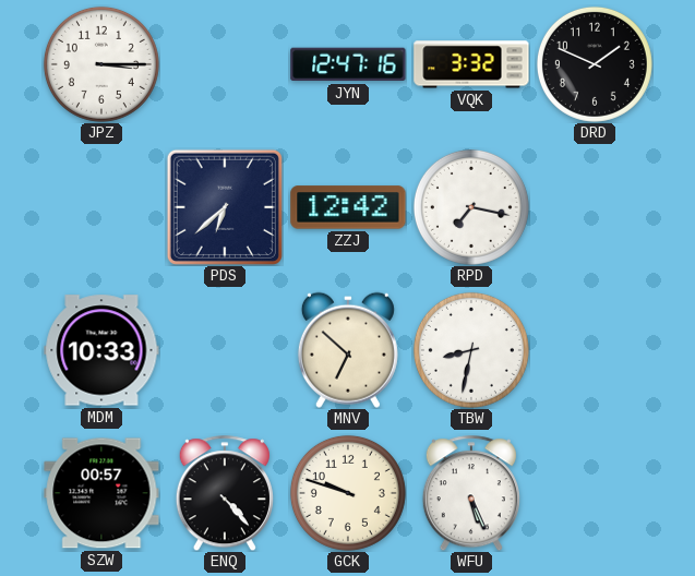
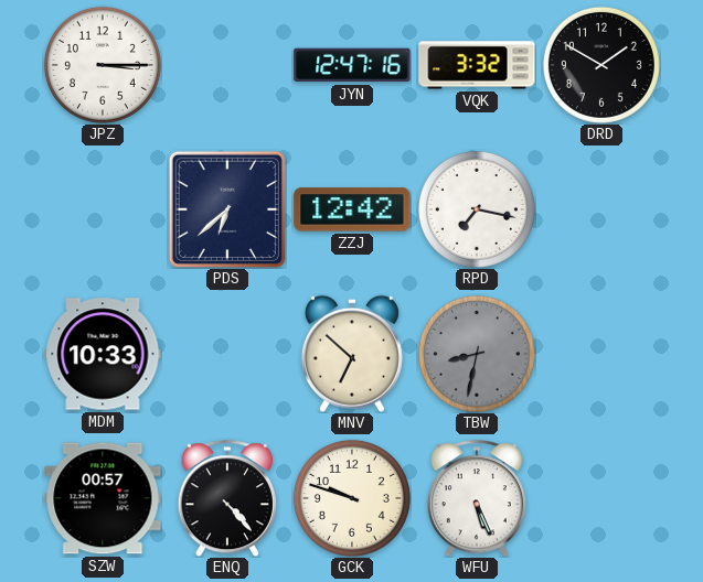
DRD: 1:49 -> 1:50
TBW dial: white -> grey
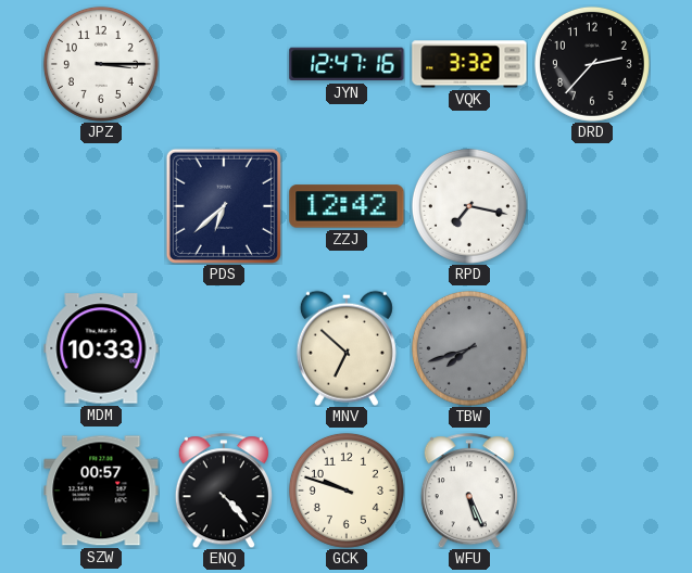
DRD: 1:50 -> 2:37
TBW: 8:32 -> 7:42
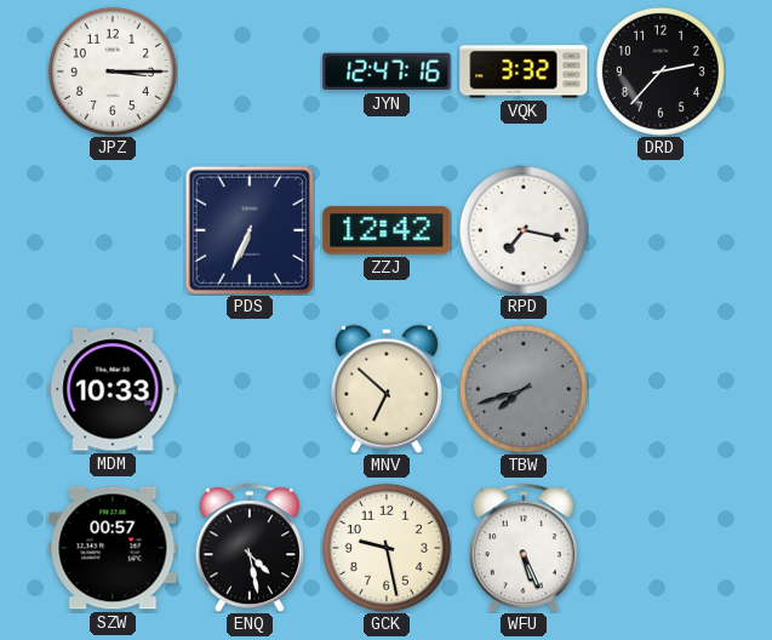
PDS: 6:38 -> 6:34
ENQ: 4:23 -> 4:28
GCK: 9:48 -> 9:28
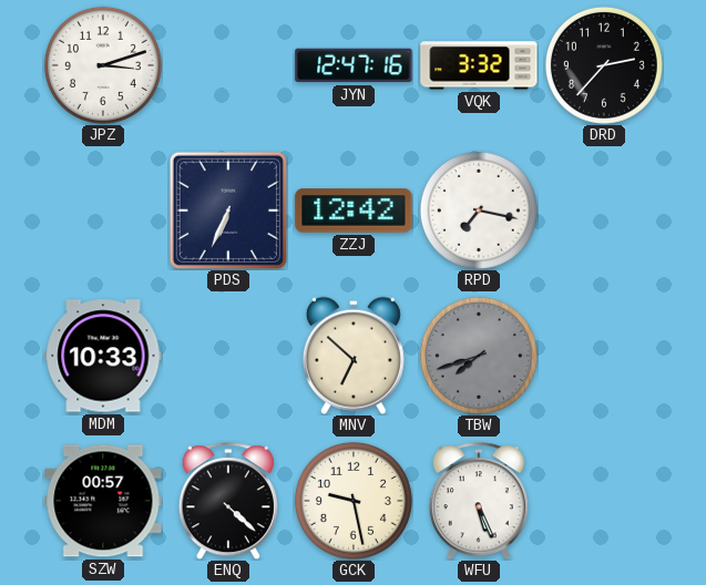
JPZ: 3:15 -> 3:12
ENQ: 4:28 -> 4:22
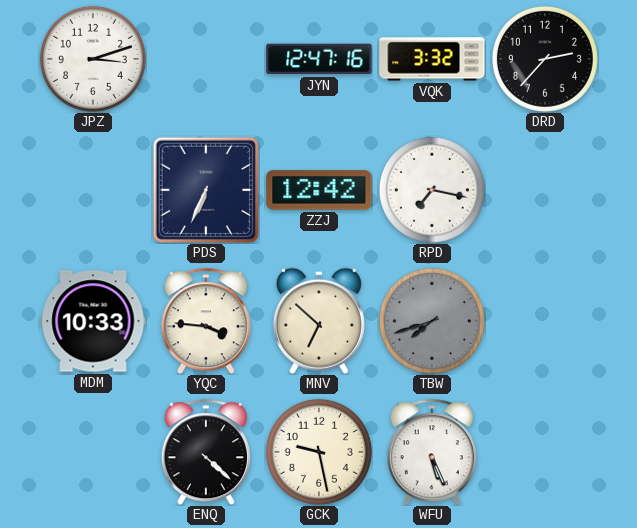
YQC: none -> 3:46
SZW: 00:57 -> none
